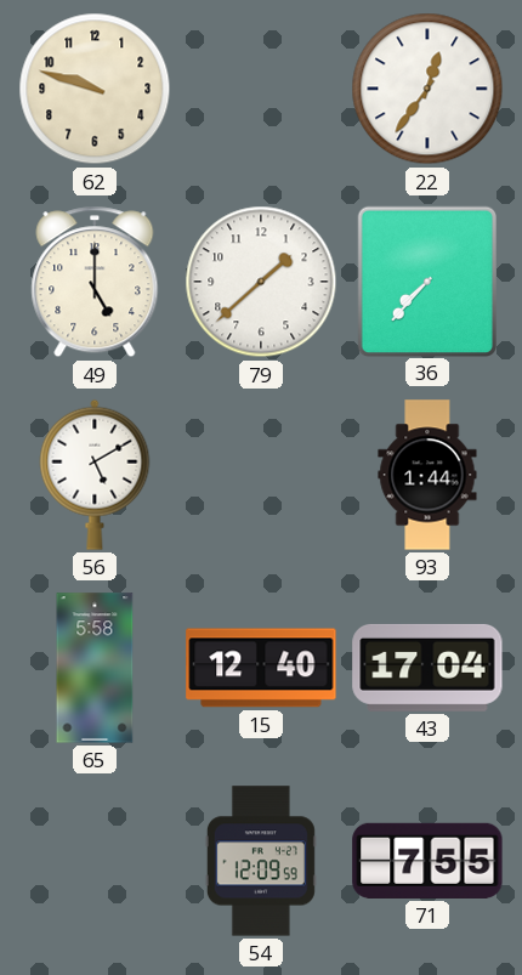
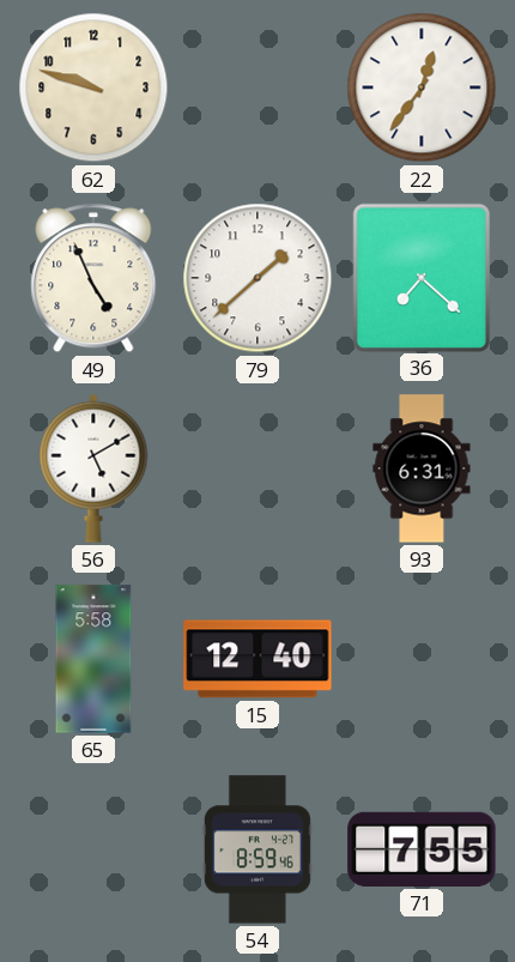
49: 5:00 -> 4:56
36: 7:37 -> 7:22
93: 1:44 -> 6:31
43: 17:04 -> none
54: 12:09 -> 8:59
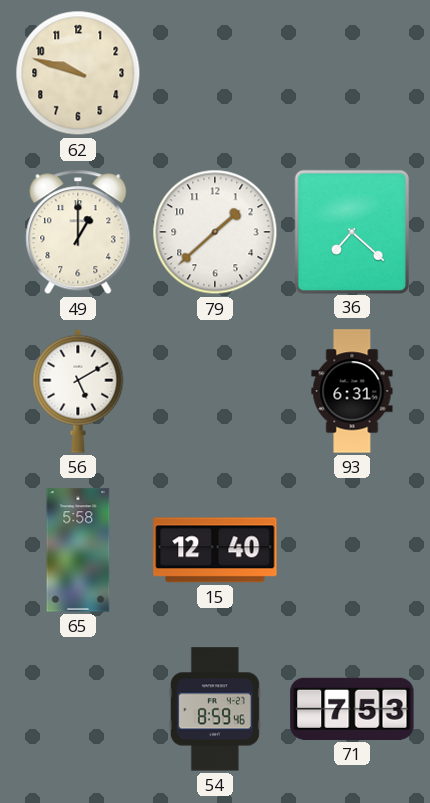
22: 12:36 -> none
49: 4:56 -> 1:00
71: 7:55 -> 7:53
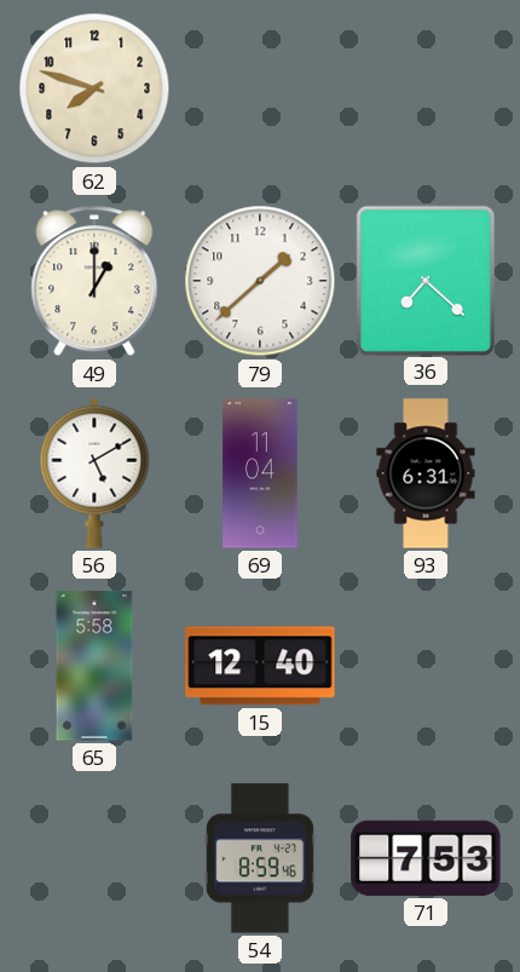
62: 9:48 -> 7:48
69: none -> 11:04
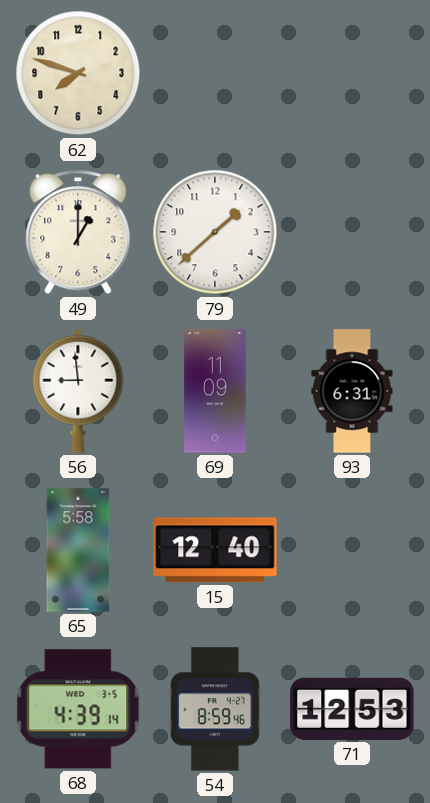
36: 7:22 -> none
56: 5:10 -> 8:59
69: 11:04 -> 11:09
68: none -> 4:39
71: 7:53 -> 12:53
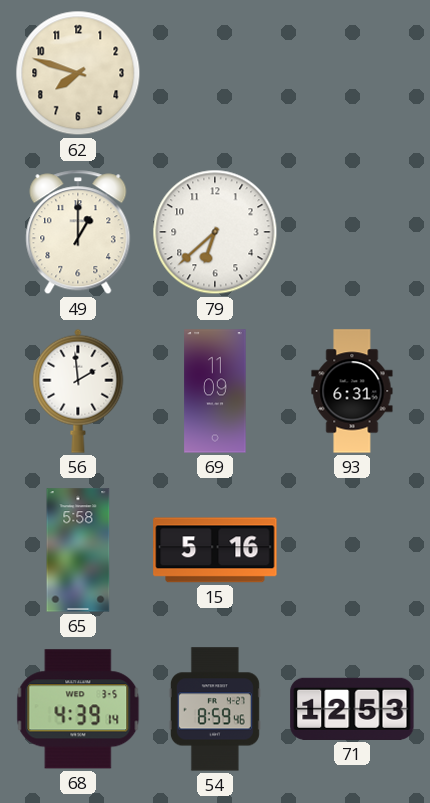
79: 1:38 -> 6:38
56: 8:59 -> 1:59
15: 12:40 -> 5:16
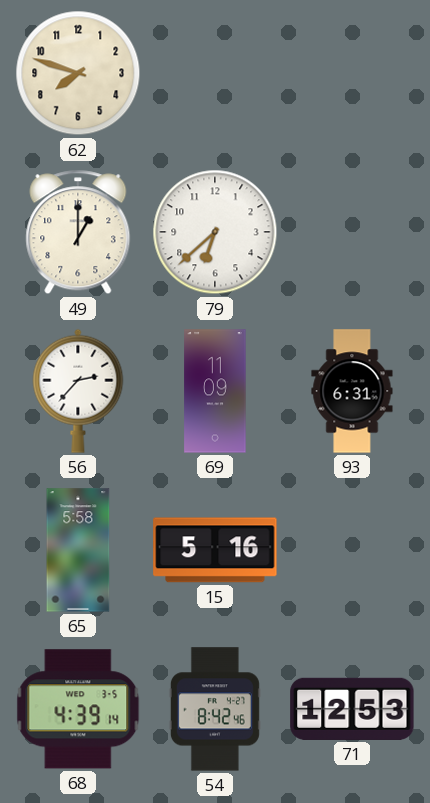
56: 1:59 -> 2:37
54: 8:59 -> 8:42
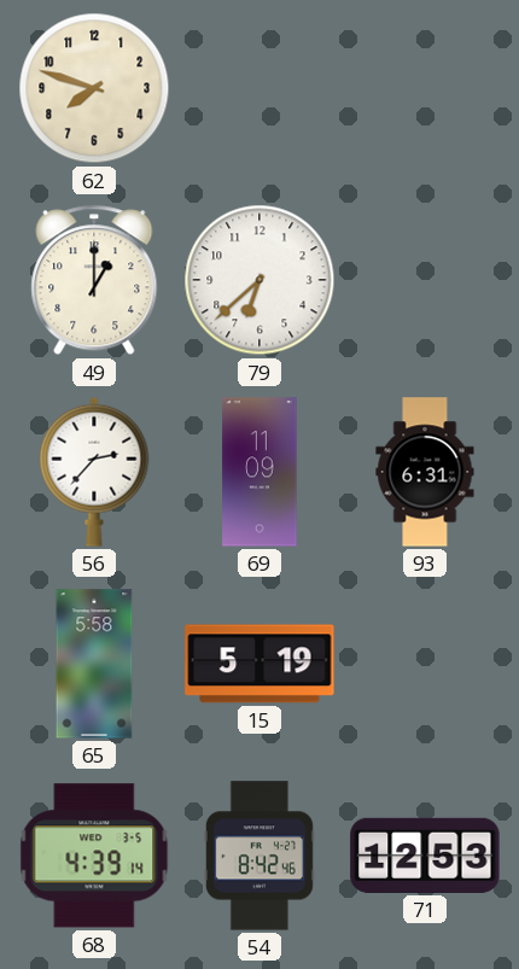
15: 5:16 -> 5:19
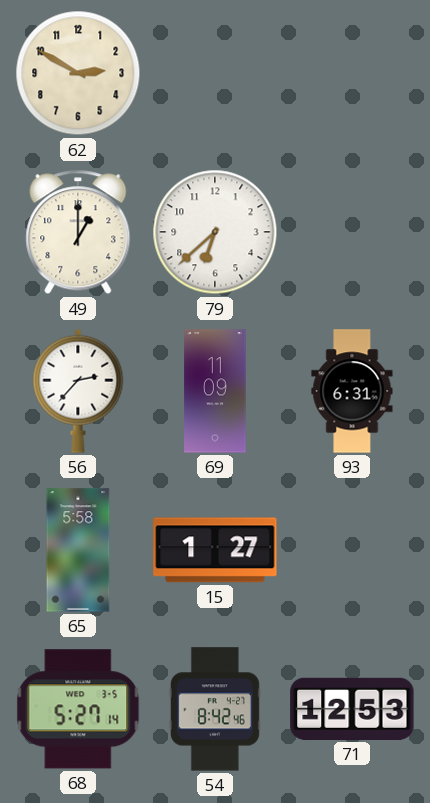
62: 7:48 -> 2:50
15: 5:19 -> 1:27
68: 4:39 -> 5:27
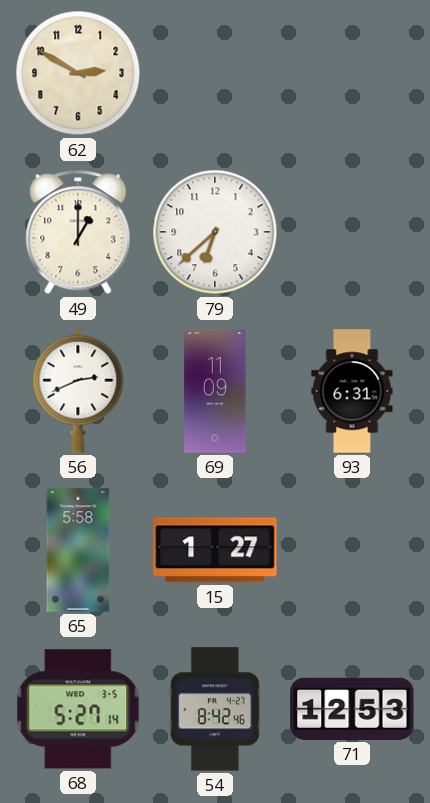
56: 2:37 -> 2:41
